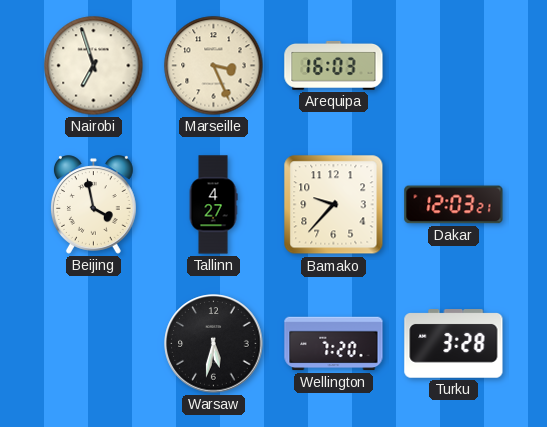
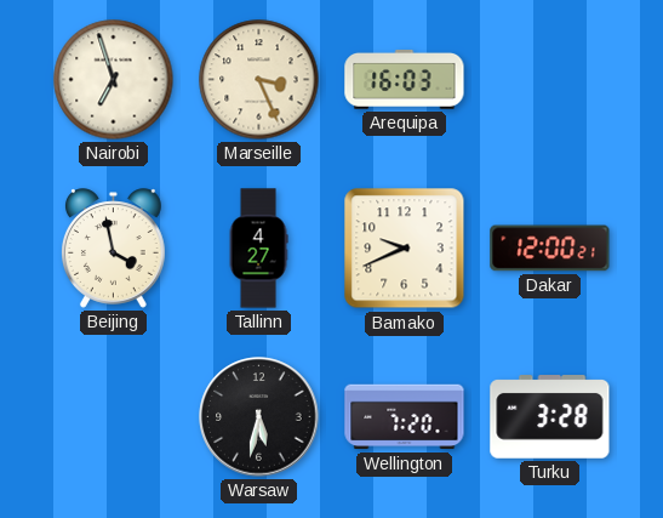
Bamako: 9:37 -> 9:41
Dakar: 12:03 -> 12:00
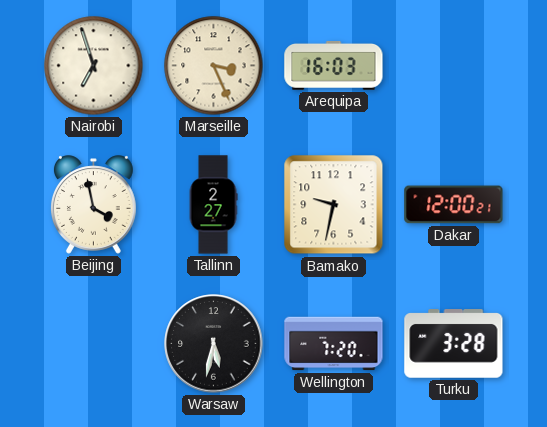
Tallinn: 4:27 -> 2:27
Bamako: 9:41 -> 9:32
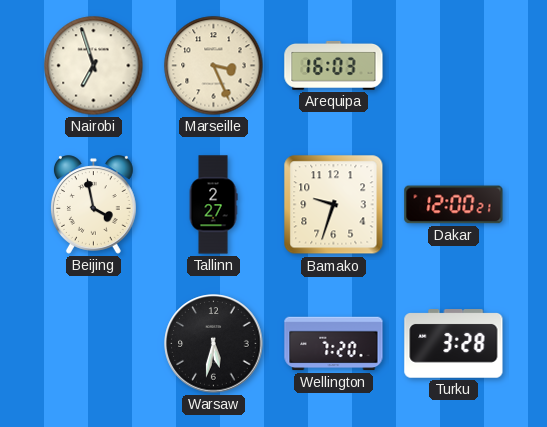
Bamako: 9:32 -> 9:33
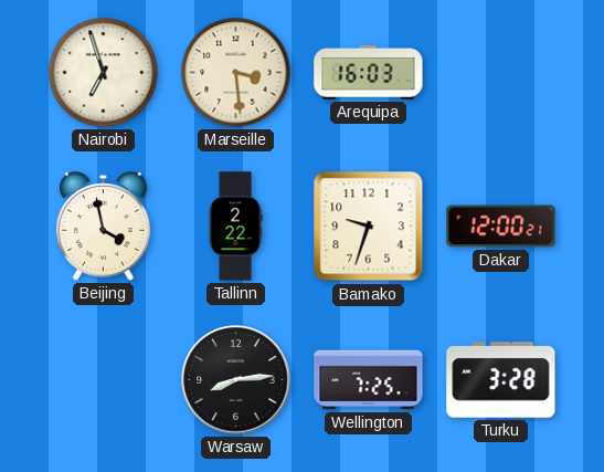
Marseille: 3:26 -> 3:29
Tallinn: 2:27 -> 2:22
Warsaw: 5:32 -> 8:14
Wellington: 7:20 -> 7:25
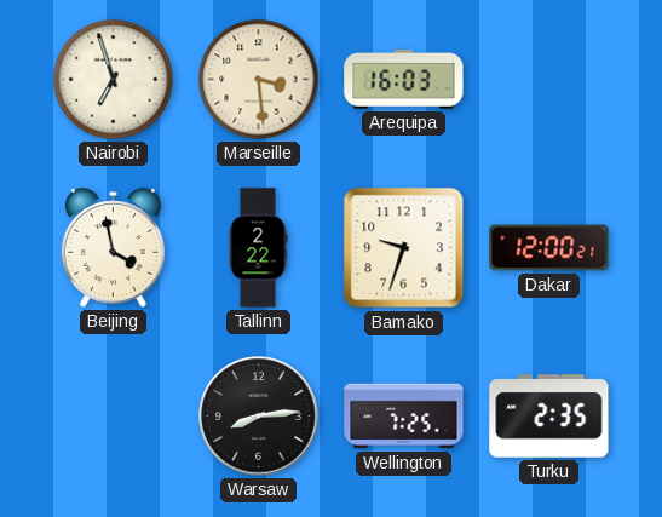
Turku: 3:28 -> 2:35
